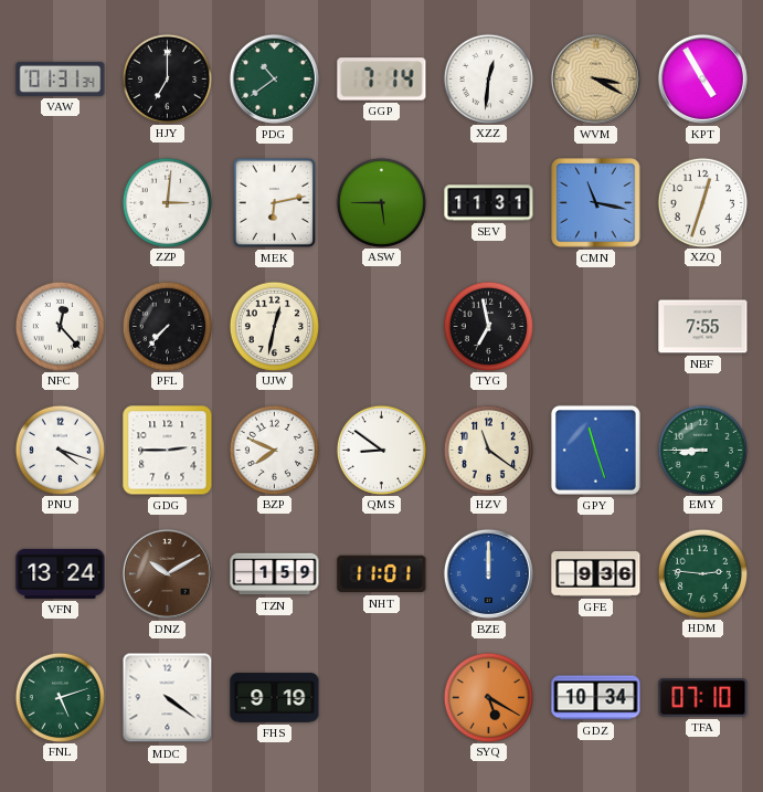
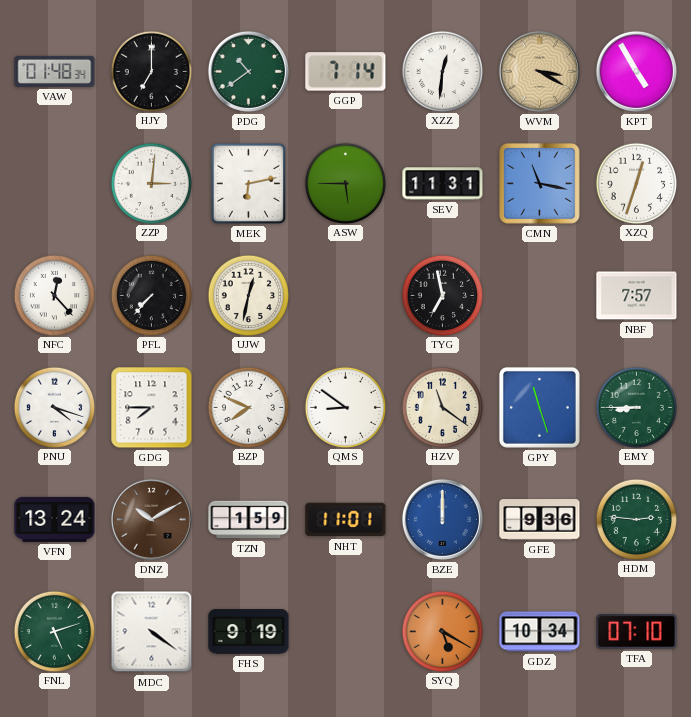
VAW: 01:31 -> 01:48
NBF: 7:55 -> 7:57
GDG: 2:45 -> 7:45
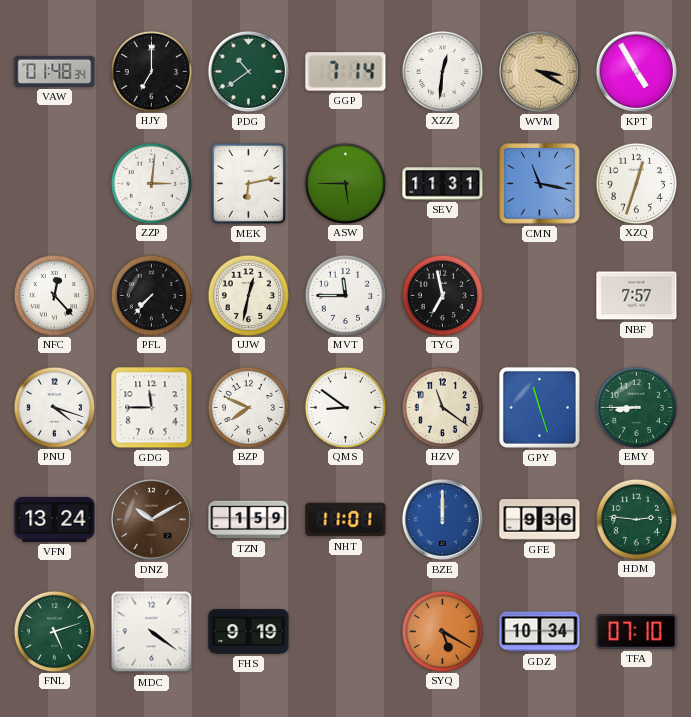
MVT: none -> 11:45
GDG: 7:45 -> 11:45
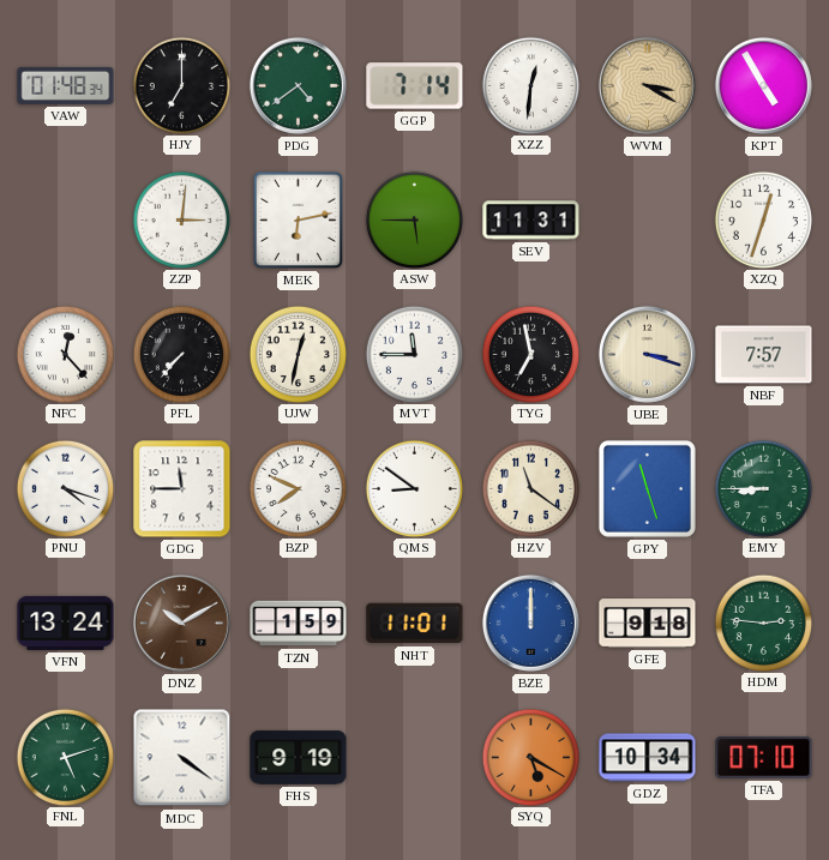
PDG: 10:39 -> 4:39
CMN: 11:17 -> none
UBE: none -> 3:18
GFE: 9:36 -> 9:18
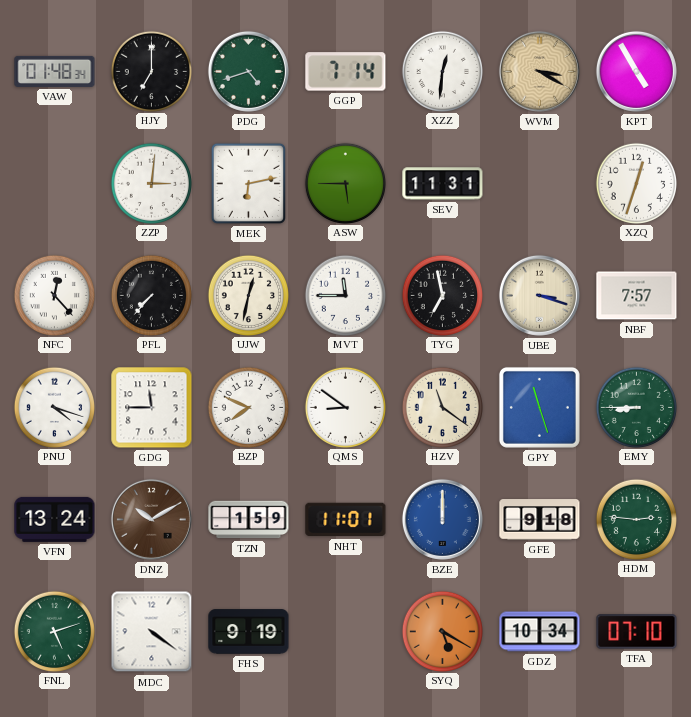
PDG: 4:39 -> 4:42
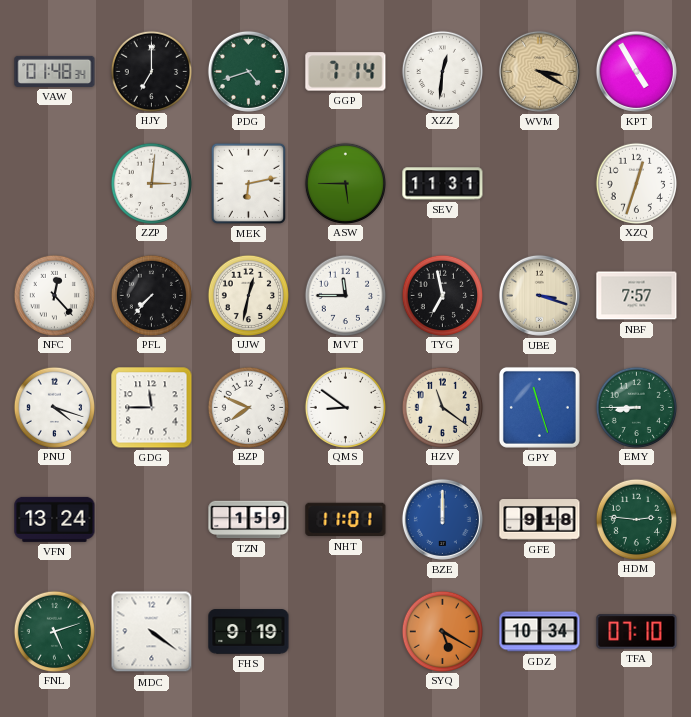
DNZ: 10:10 -> none
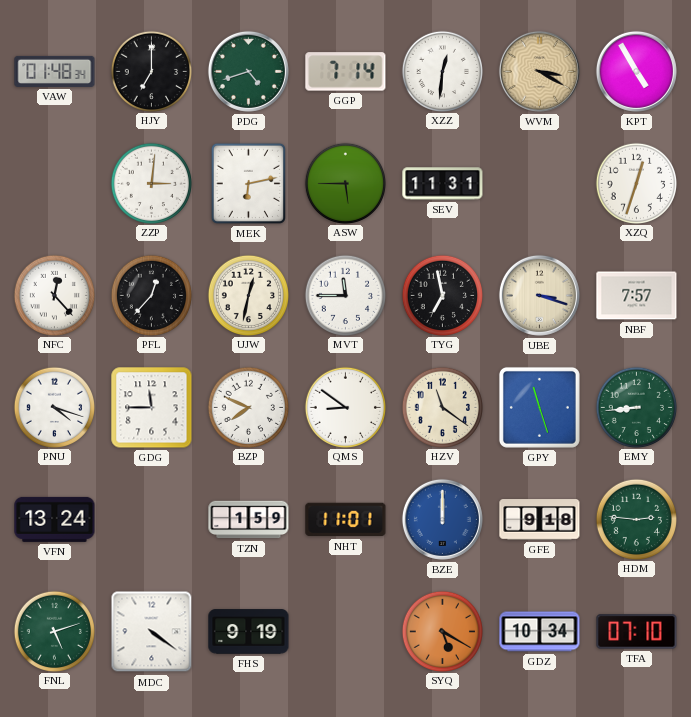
PFL: 7:37 -> 12:37
EMY: 8:45 -> 8:44
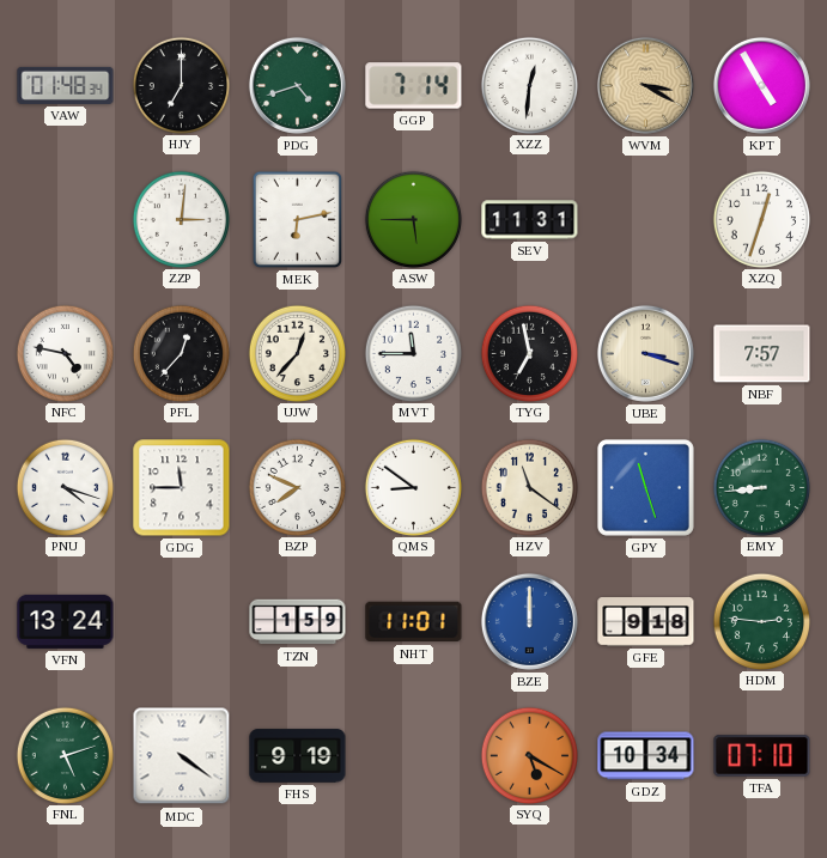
NFC: 12:23 -> 4:47
UJW: 12:32 -> 12:37
